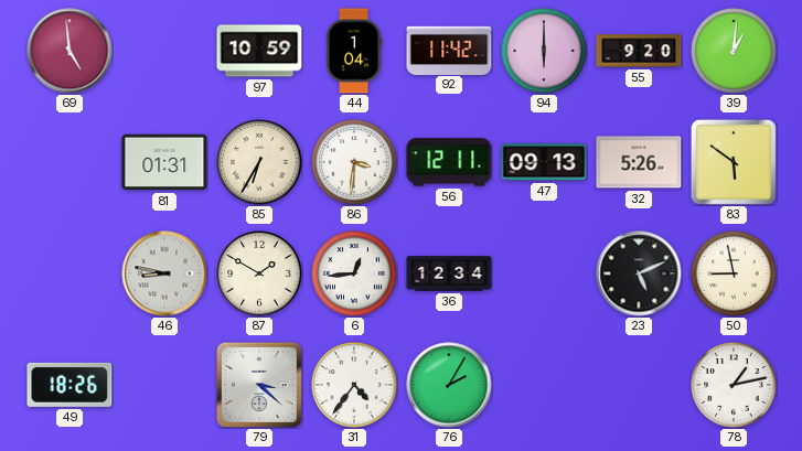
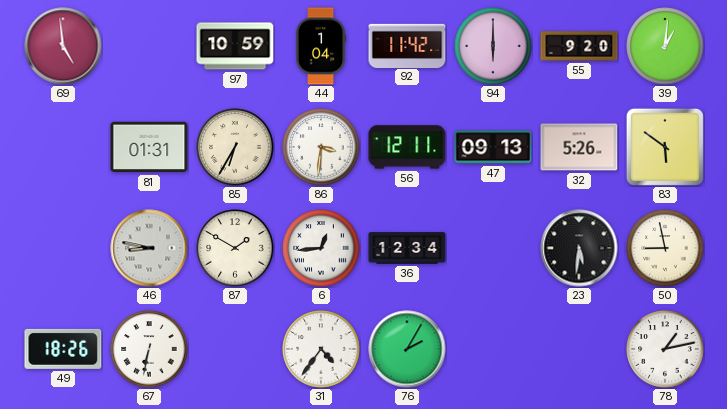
23: 5:11 -> 5:31
67: none -> 6:32
79: 3:22 -> none
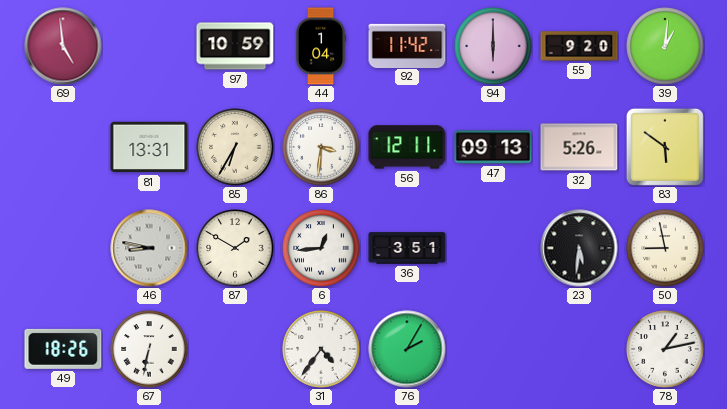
81: 01:31 -> 13:31
36: 12:34 -> 3:51
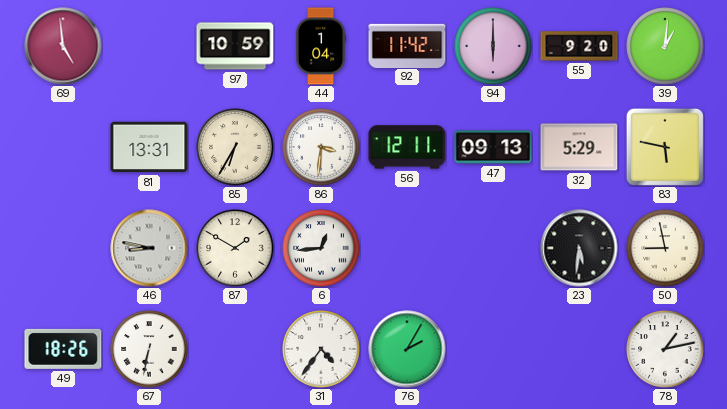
32: 5:26 -> 5:29
83: 5:51 -> 5:47
36: 3:51 -> none
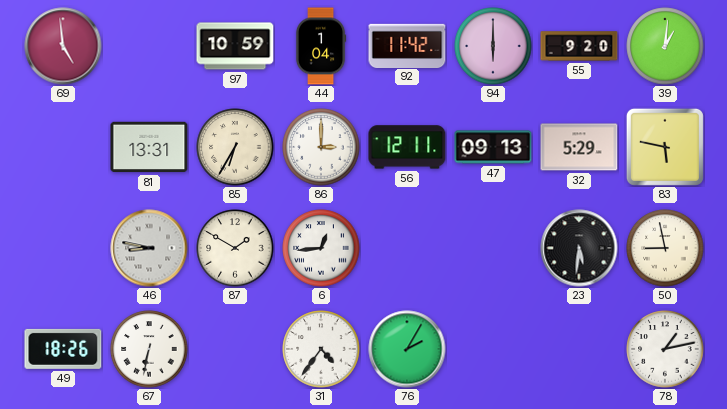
86: 3:31 -> 3:00
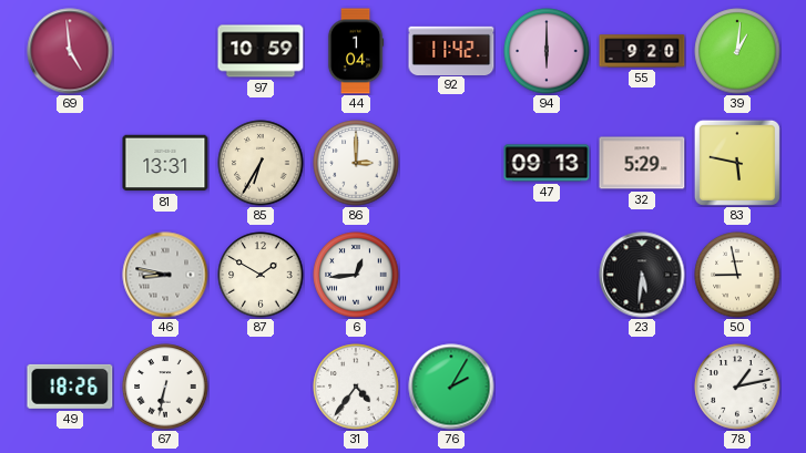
56: 12:11 -> none
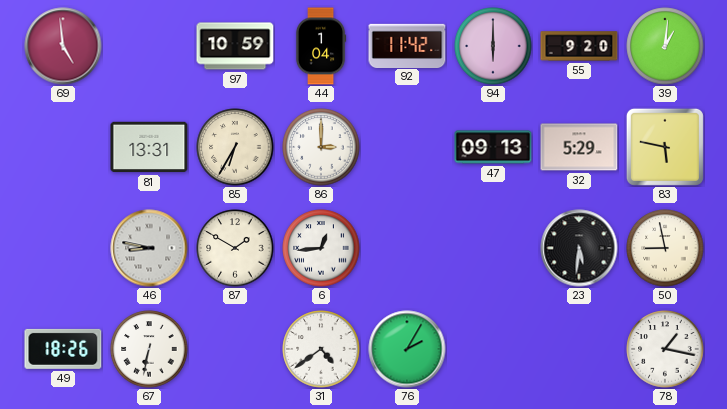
31: 4:36 -> 4:39
78: 1:13 -> 1:17
